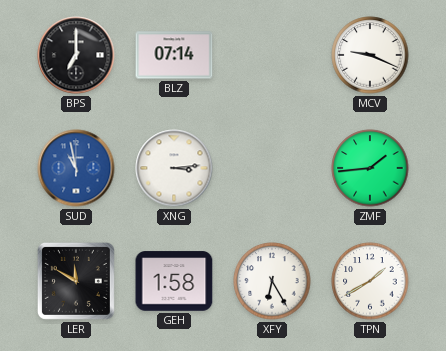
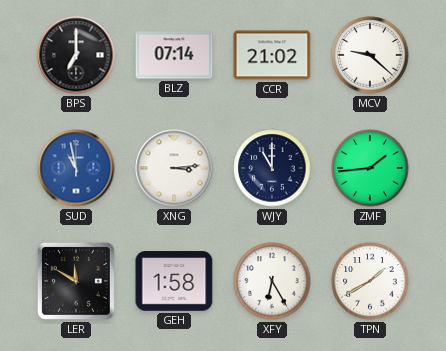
CCR: none -> 21:02
MCV: 9:19 -> 9:22
WJY: none -> 11:00
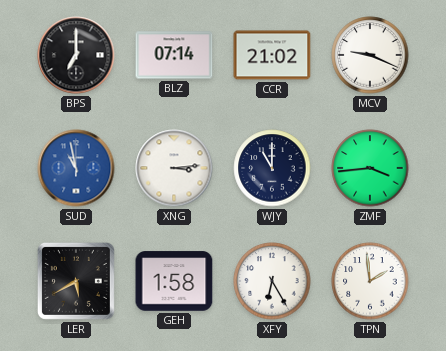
MCV: 9:22 -> 9:19
ZMF: 1:44 -> 3:44
LER: 11:50 -> 5:40
TPN: 1:40 -> 1:59
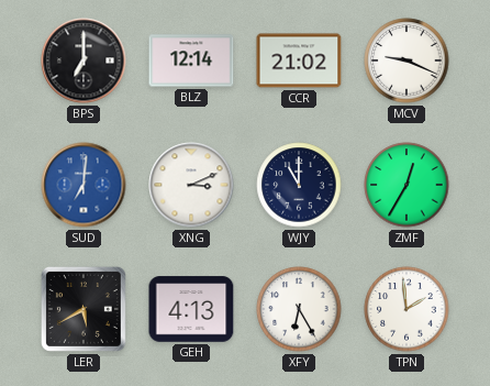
BLZ: 07:14 -> 12:14
SUD: 10:58 -> 7:01
XNG: 3:14 -> 3:11
ZMF: 3:44 -> 12:35
GEH: 1:58 -> 4:13
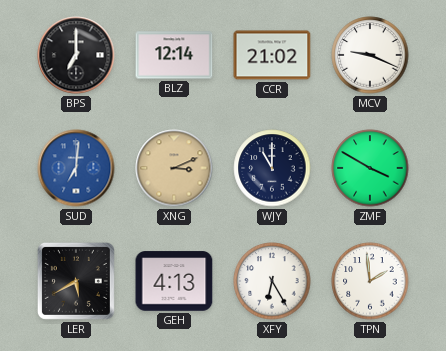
XNG dial: white -> champagne
ZMF: 12:35 -> 3:50
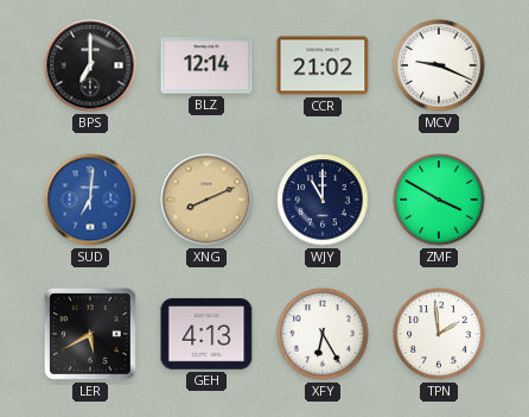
XNG: 3:11 -> 8:11
